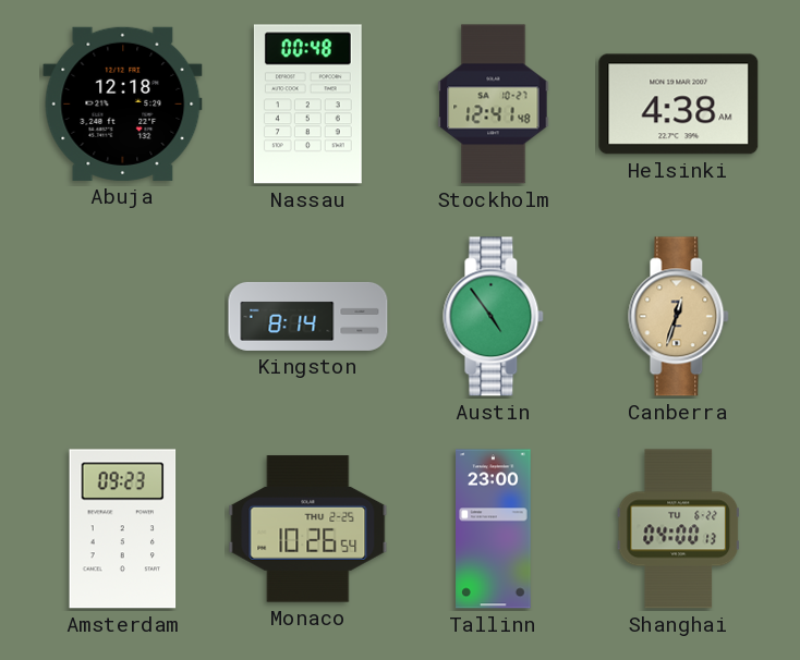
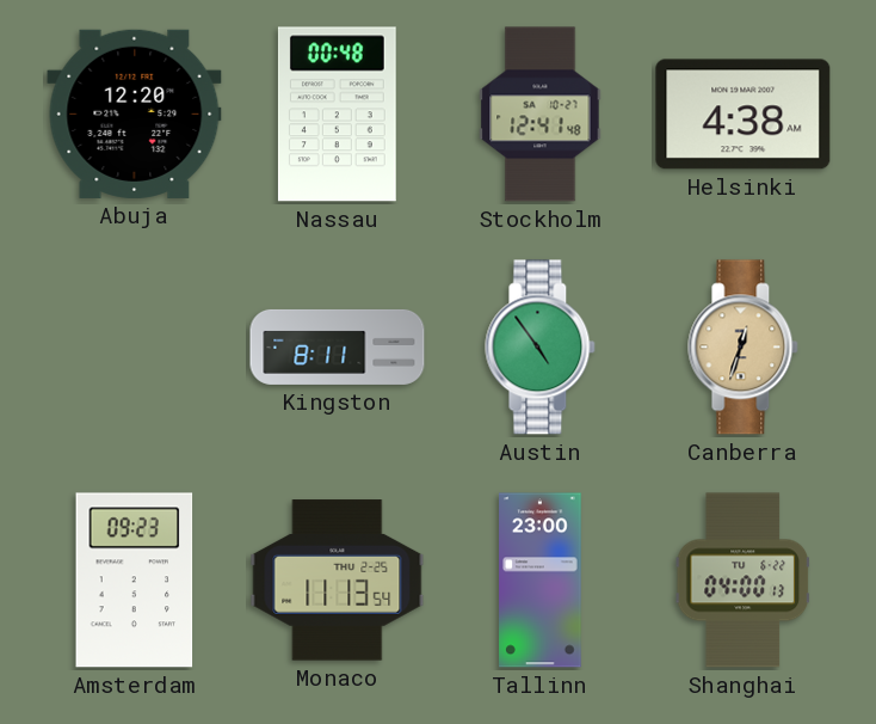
Abuja: 12:18 -> 12:20
Kingston: 8:14 -> 8:11
Monaco: 10:26 -> 11:13
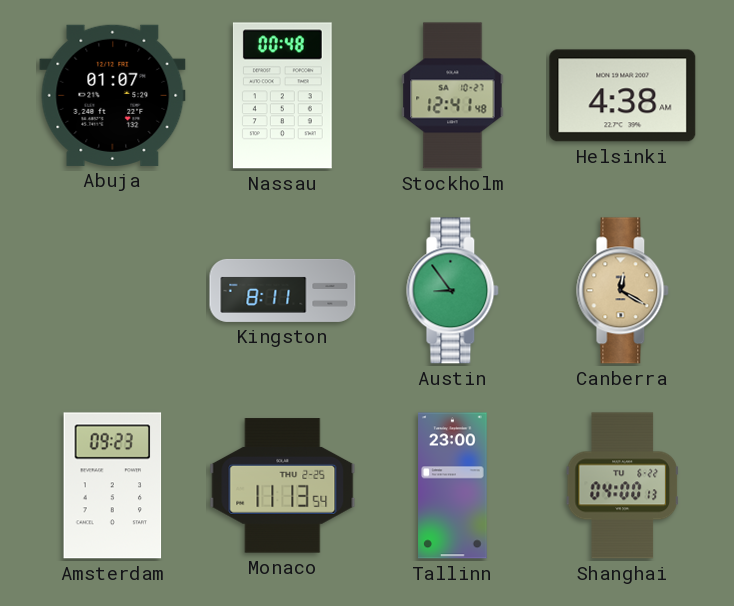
Abuja: 12:20 -> 01:07
Austin: 4:54 -> 8:54
Canberra: 12:33 -> 12:20
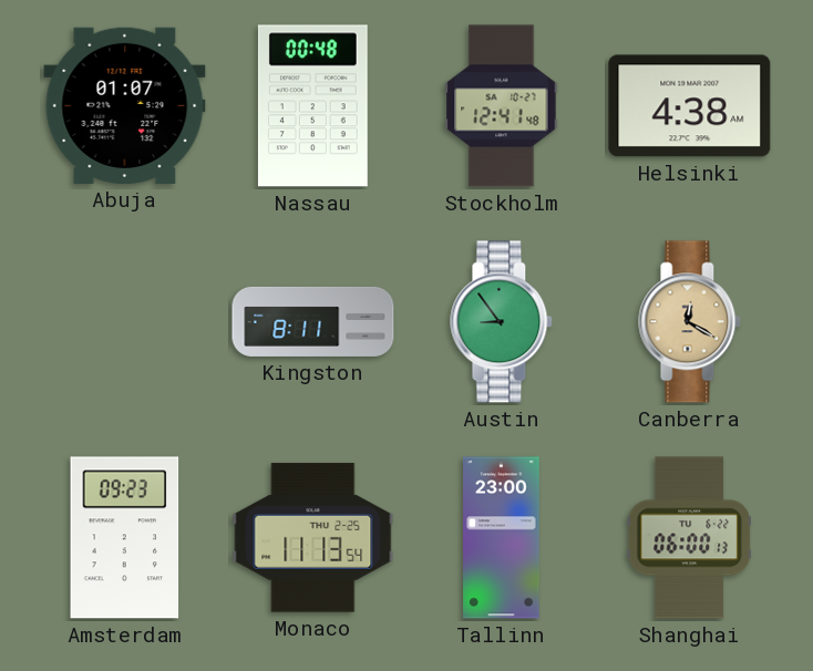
Shanghai: 04:00 -> 06:00
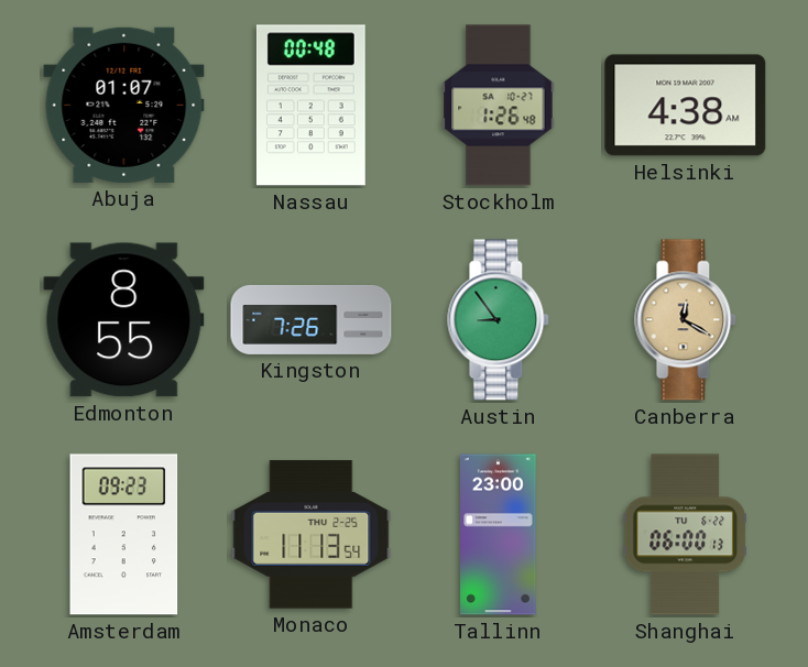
Stockholm: 12:41 -> 1:26
Edmonton: none -> 8:55
Kingston: 8:11 -> 7:26
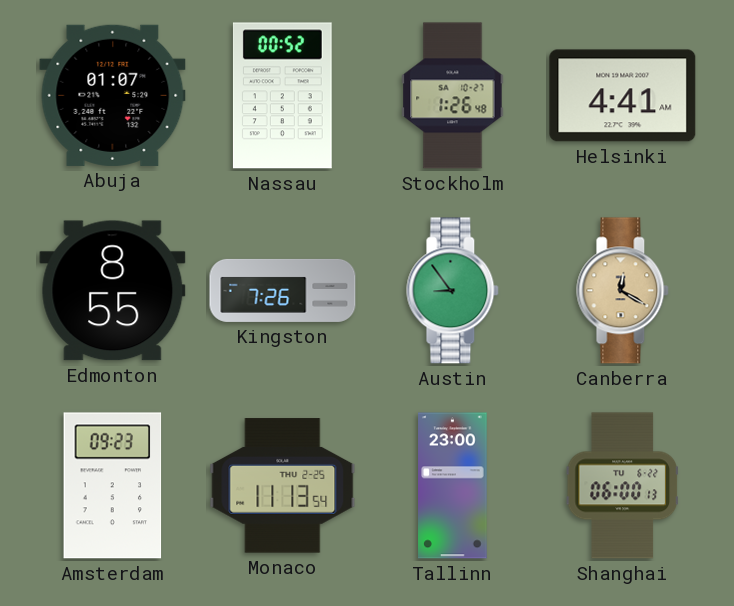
Nassau: 00:48 -> 00:52
Helsinki: 4:38 -> 4:41
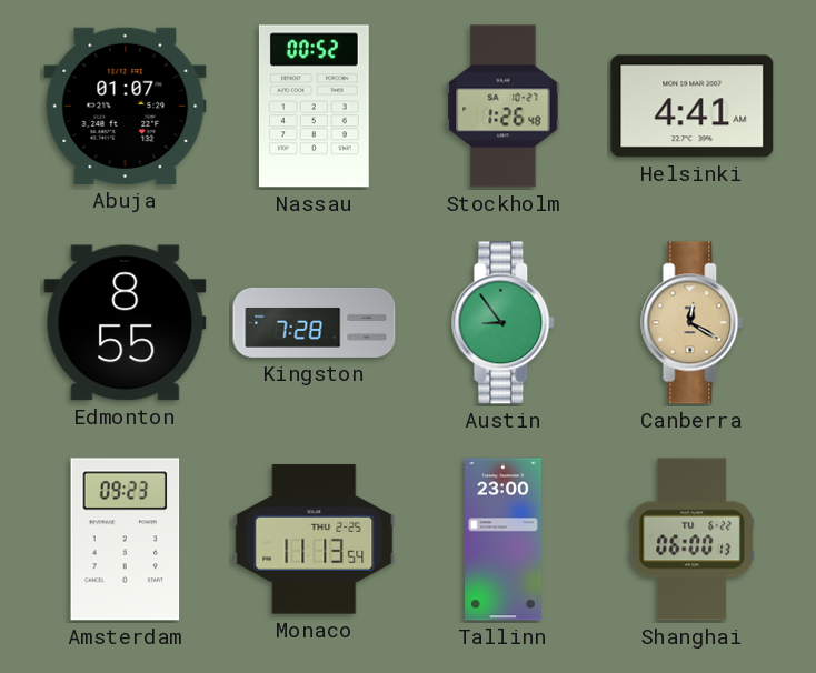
Kingston: 7:26 -> 7:28
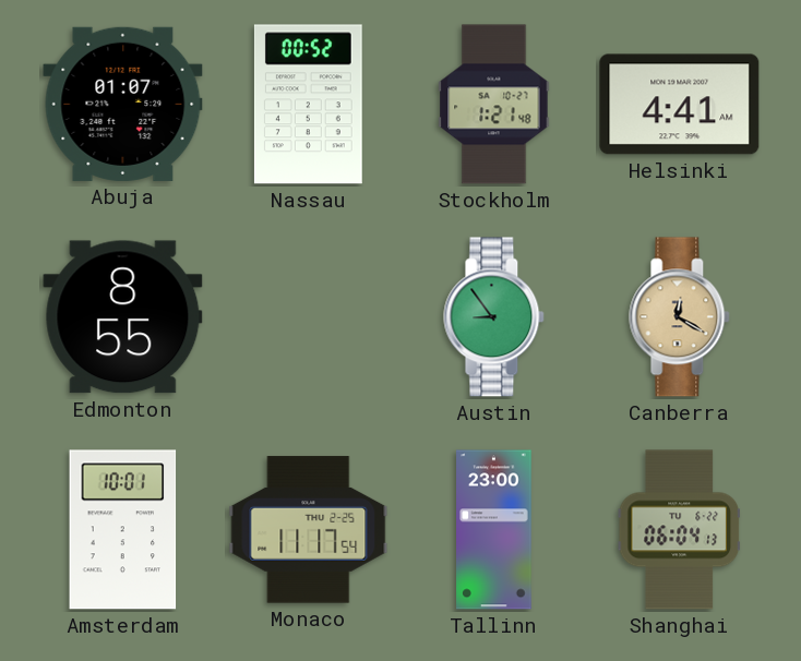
Stockholm: 1:26 -> 1:21
Kingston: 7:28 -> none
Amsterdam: 09:23 -> 10:01
Monaco: 11:13 -> 11:17
Shanghai: 06:00 -> 06:04
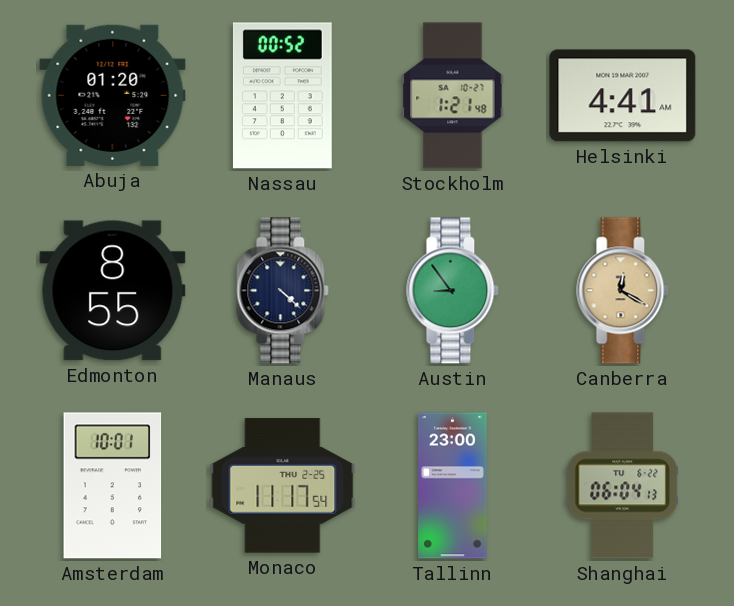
Abuja: 01:07 -> 01:20
Manaus: none -> 4:22
